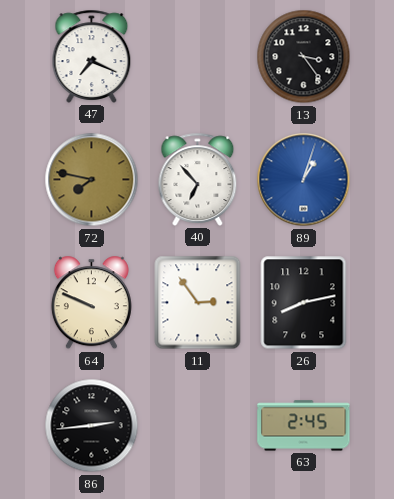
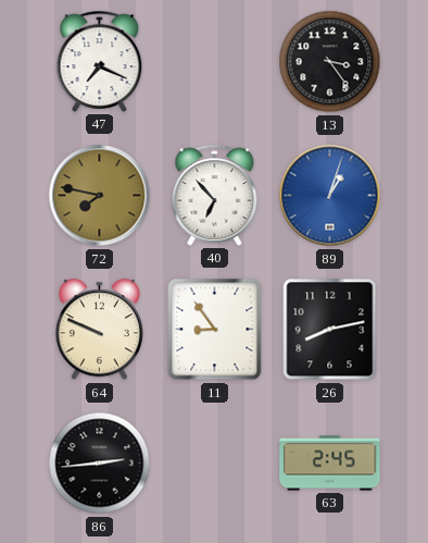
11: 2:54 -> 8:54
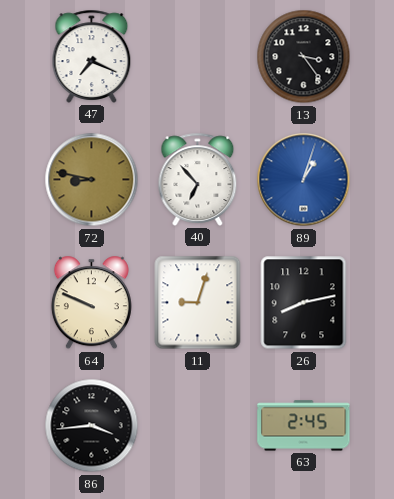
72: 7:47 -> 8:47
11: 8:54 -> 9:03
86: 2:44 -> 3:44
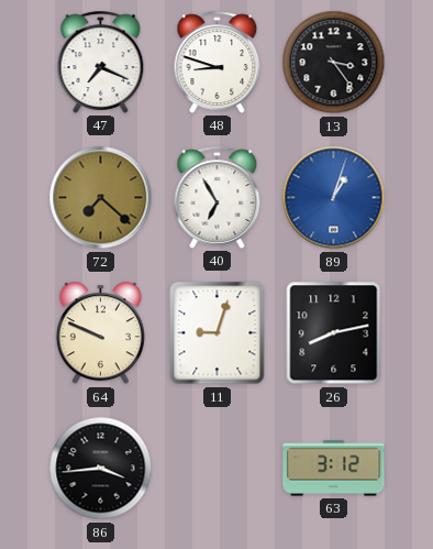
48: none -> 8:48
72: 8:47 -> 7:22
40: 6:53 -> 6:55
63: 2:45 -> 3:12
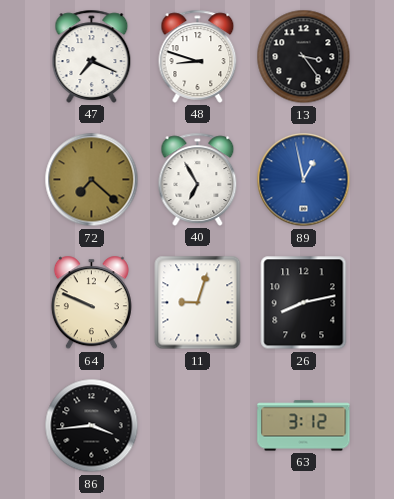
89: 1:03 -> 12:58
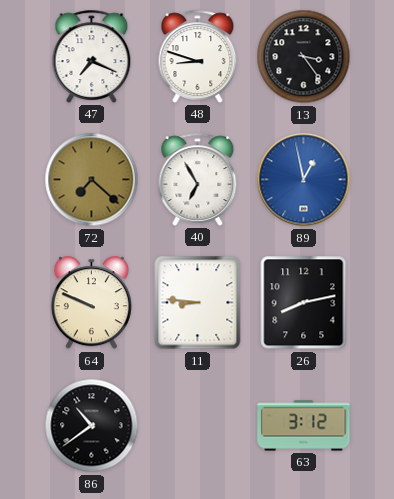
11: 9:03 -> 8:46
86: 3:44 -> 10:39
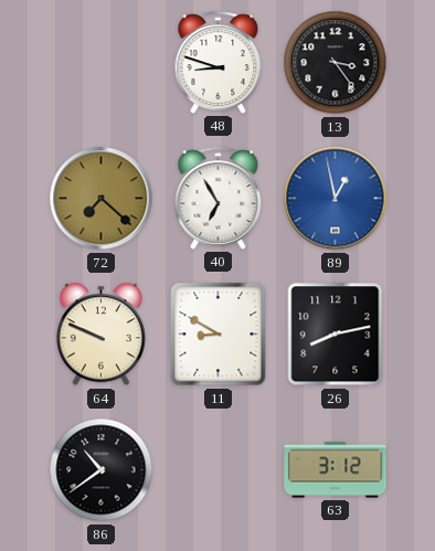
47: 7:19 -> none
11: 8:46 -> 8:50
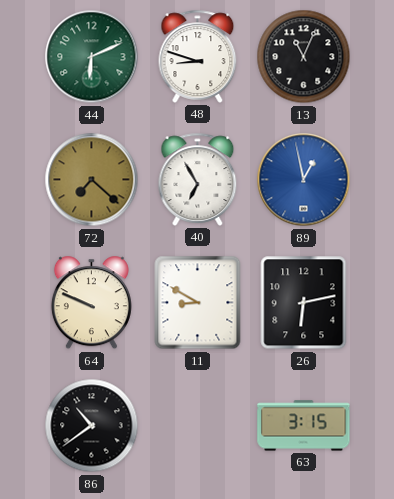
44: none -> 6:11
13: 3:24 -> 11:04
26: 8:13 -> 6:13
63: 3:12 -> 3:15
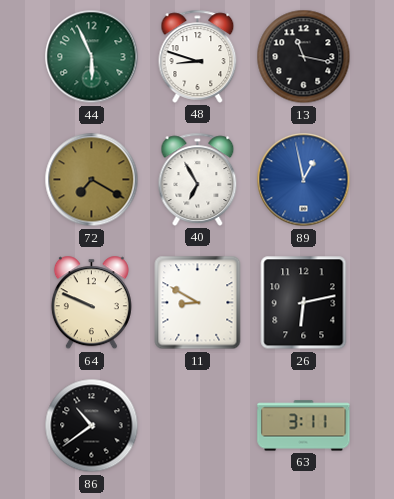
44: 6:11 -> 5:56
13: 11:04 -> 11:17
72: 7:22 -> 7:20
63: 3:15 -> 3:11
